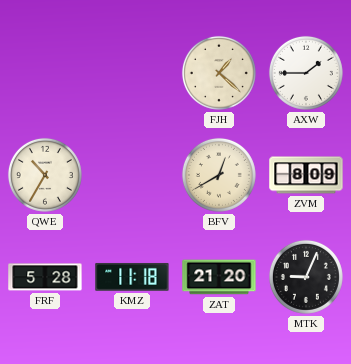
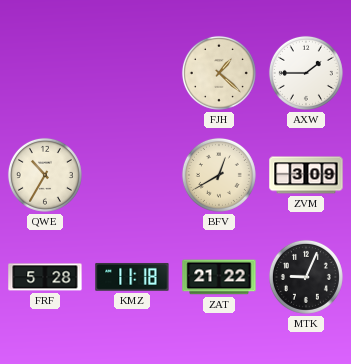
ZVM: 8:09 -> 3:09
ZAT: 21:20 -> 21:22
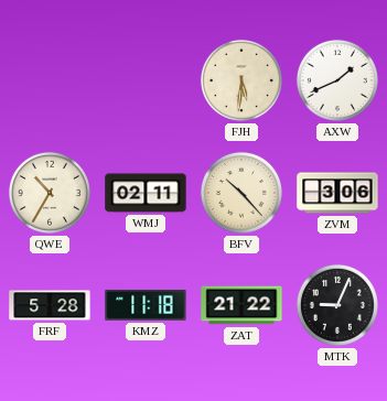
FJH: 1:22 -> 5:31
AXW: 1:45 -> 1:41
WMJ: none -> 02:11
BFV: 12:40 -> 10:23
ZVM: 3:09 -> 3:06
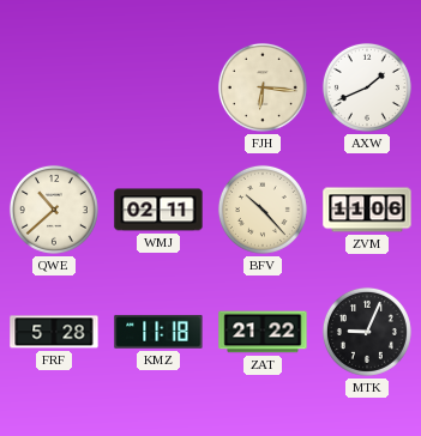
FJH: 5:31 -> 6:16
QWE: 10:35 -> 10:38
ZVM: 3:06 -> 11:06
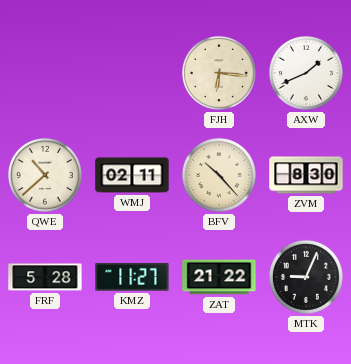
ZVM: 11:06 -> 8:30
KMZ: 11:18 -> 11:27
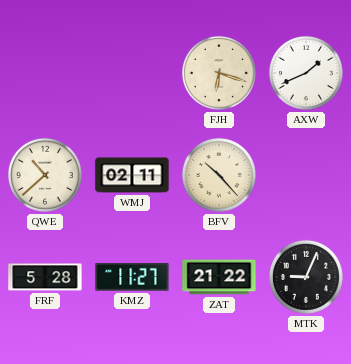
FJH: 6:16 -> 6:18
ZVM: 8:30 -> none
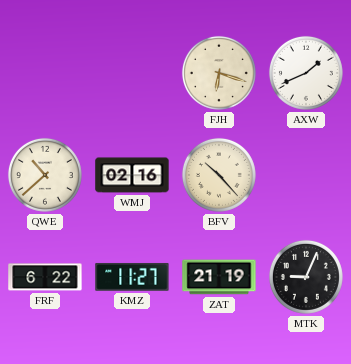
WMJ: 02:11 -> 02:16
FRF: 5:28 -> 6:22
ZAT: 21:22 -> 21:19
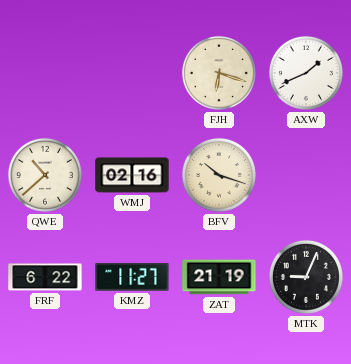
BFV: 10:23 -> 10:18
